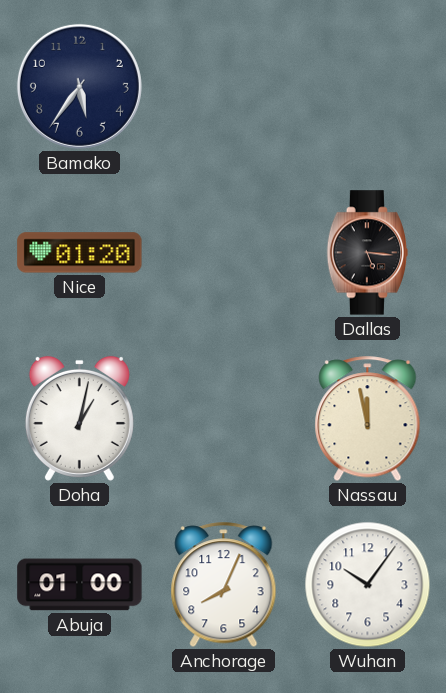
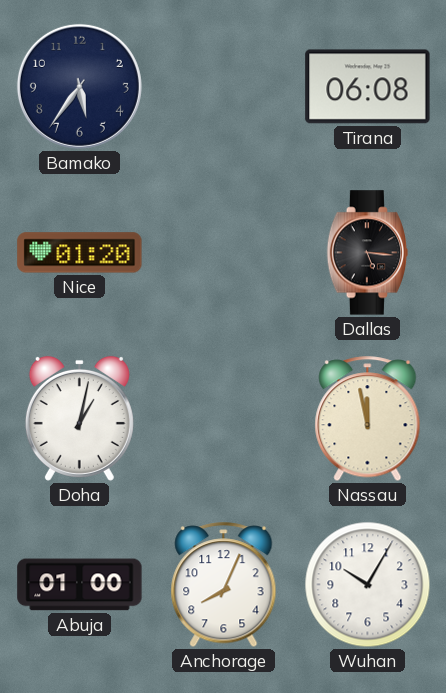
Tirana: none -> 06:08
Wuhan: 10:06 -> 10:05
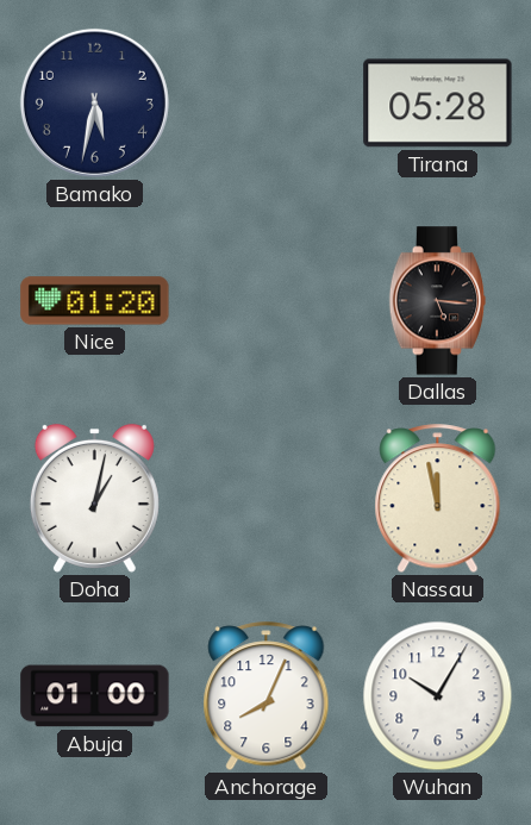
Bamako: 5:36 -> 5:32
Tirana: 06:08 -> 05:28
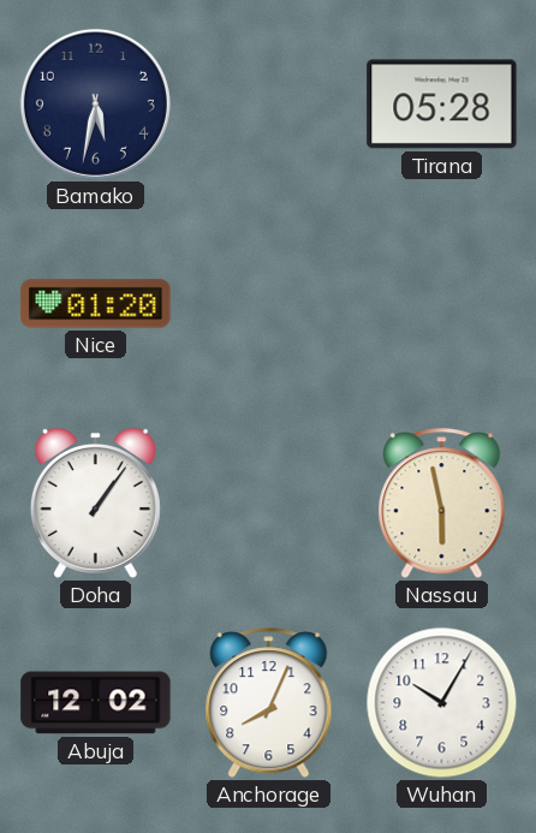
Dallas: 5:16 -> none
Doha: 1:02 -> 1:06
Nassau: 11:58 -> 5:58
Abuja: 01:00 -> 12:02
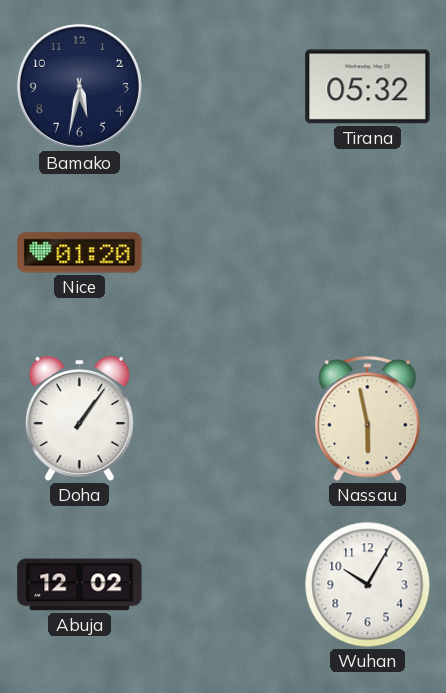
Tirana: 05:28 -> 05:32
Anchorage: 8:04 -> none
